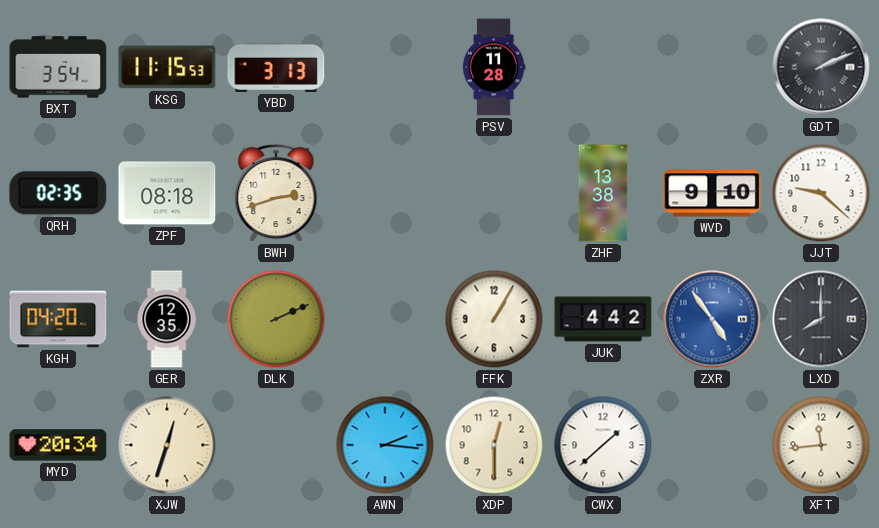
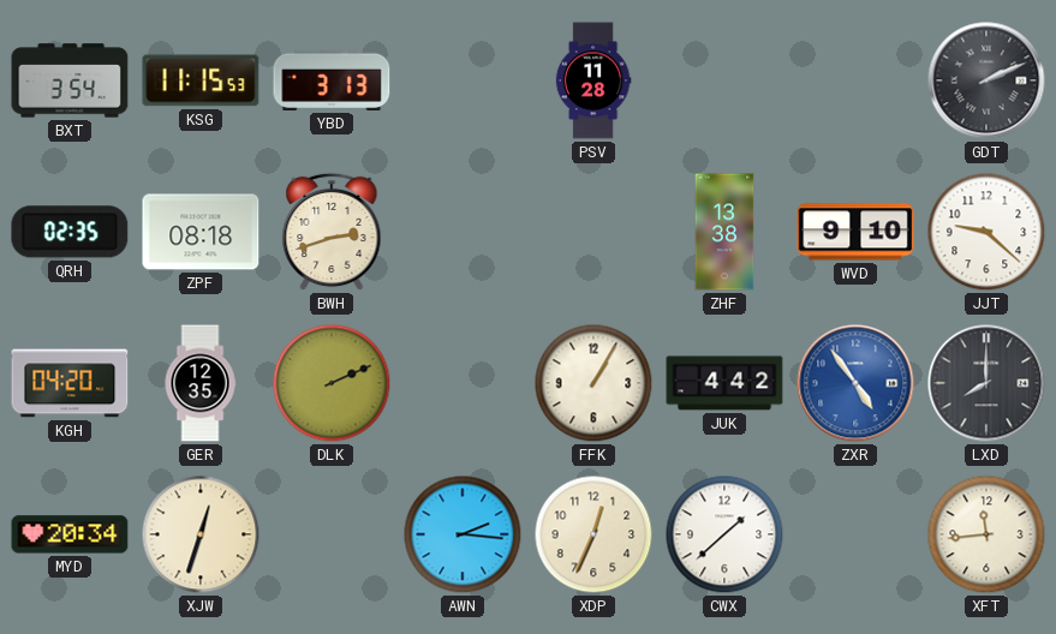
XDP: 12:30 -> 12:34
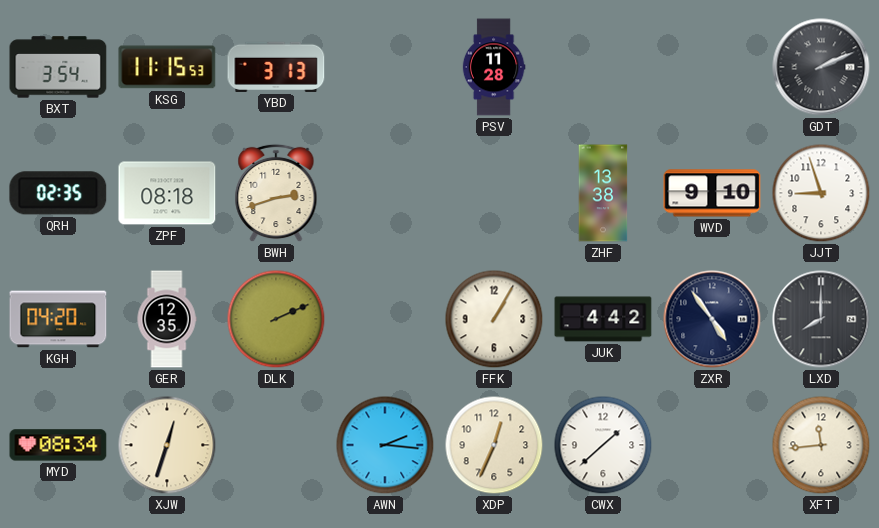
JJT: 9:22 -> 8:57
ZXR dial: blue -> navy
MYD: 20:34 -> 08:34
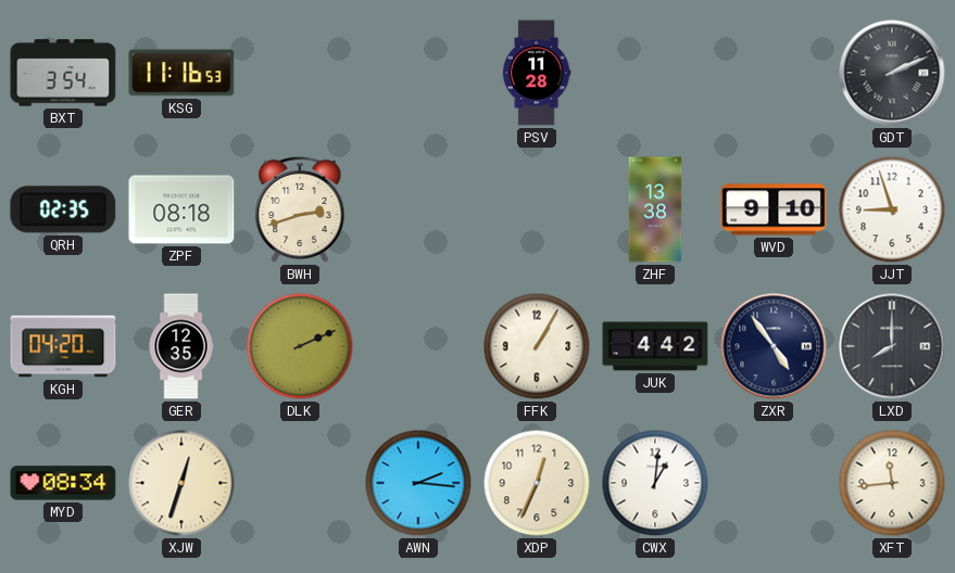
KSG: 11:15 -> 11:16
YBD: 3:13 -> none
CWX: 1:38 -> 1:01
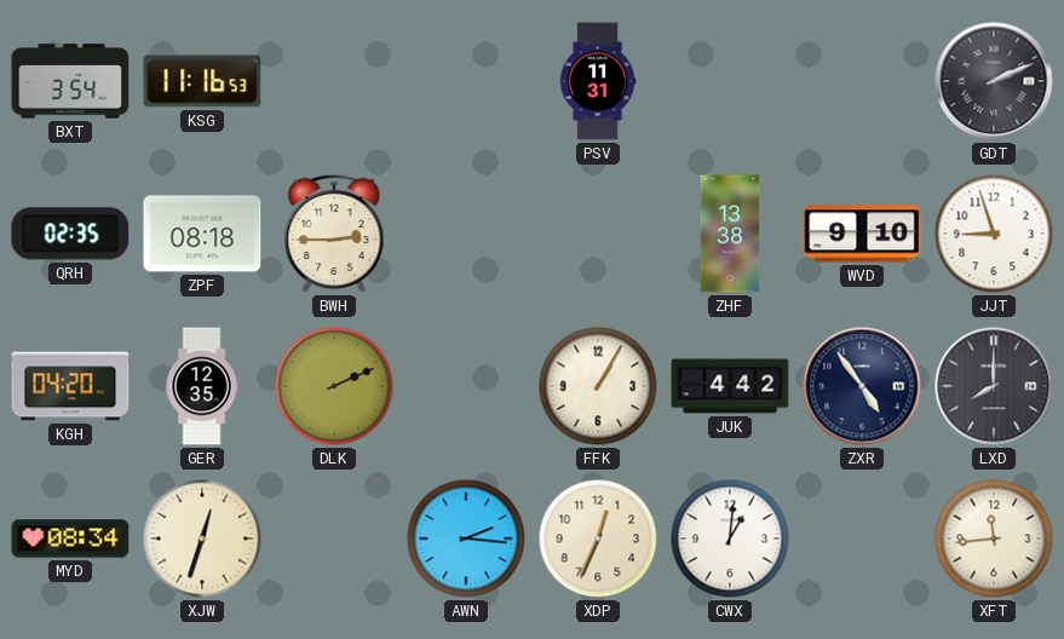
PSV: 11:28 -> 11:31
BWH: 2:42 -> 2:45
